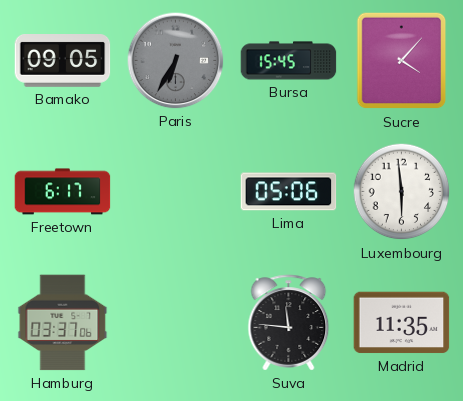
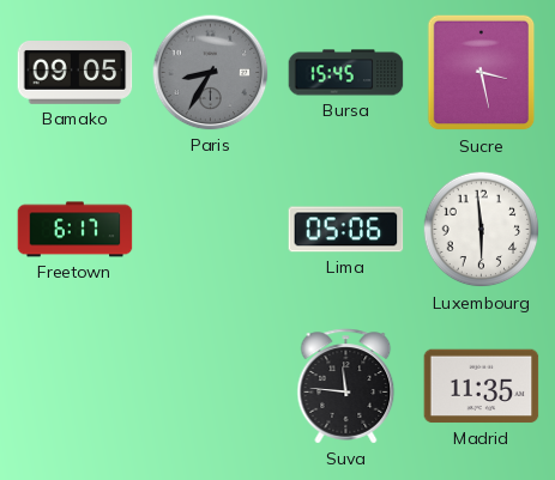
Paris: 6:35 -> 8:35
Sucre: 4:07 -> 3:28
Hamburg: 03:37 -> none
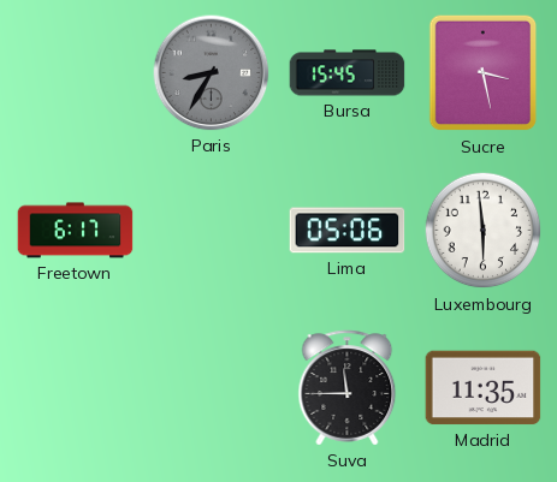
Bamako: 09:05 -> none
Suva: 11:46 -> 11:45
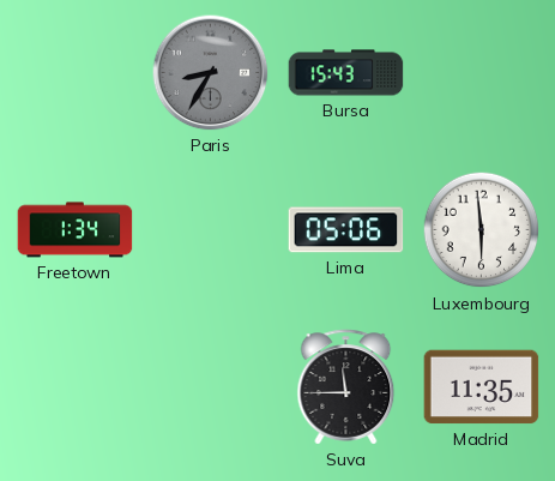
Bursa: 15:45 -> 15:43
Sucre: 3:28 -> none
Freetown: 6:17 -> 1:34
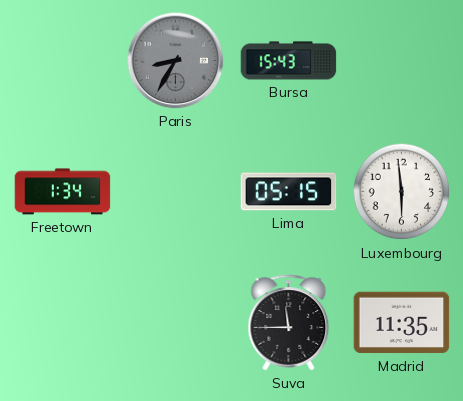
Lima: 05:06 -> 05:15
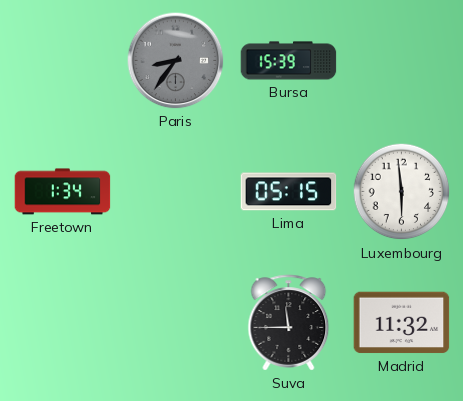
Paris: 8:35 -> 8:36
Bursa: 15:43 -> 15:39
Madrid: 11:35 -> 11:32
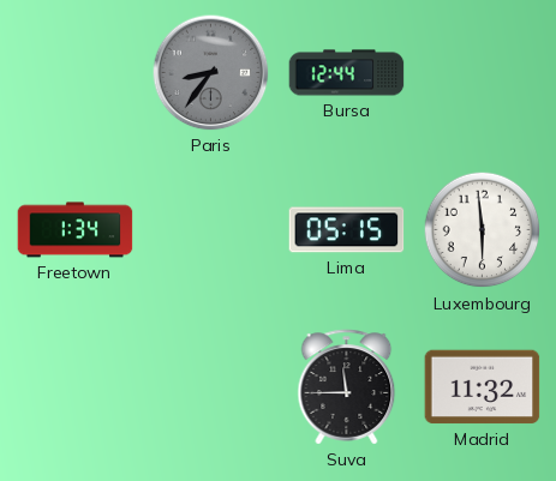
Bursa: 15:39 -> 12:44
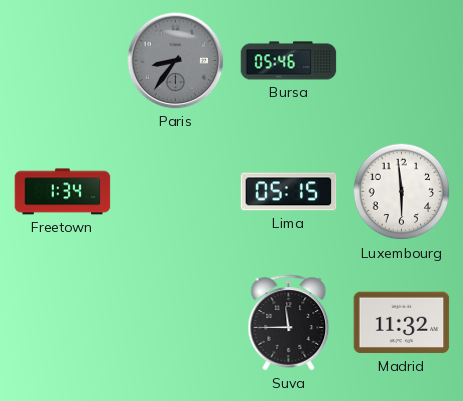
Bursa: 12:44 -> 05:46
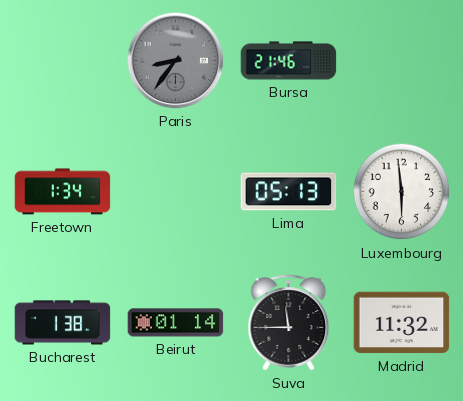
Bursa: 05:46 -> 21:46
Lima: 05:15 -> 05:13
Bucharest: none -> 1:38
Beirut: none -> 01:14
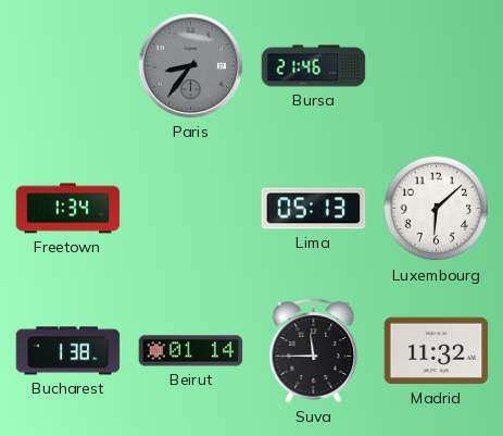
Luxembourg: 5:59 -> 6:08
